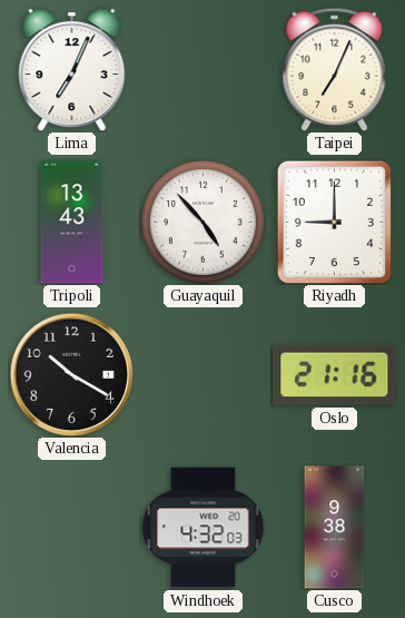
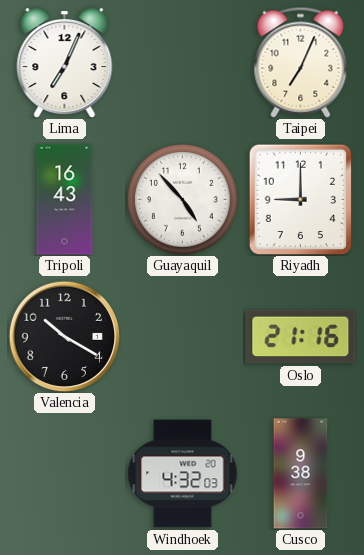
Tripoli: 13:43 -> 16:43
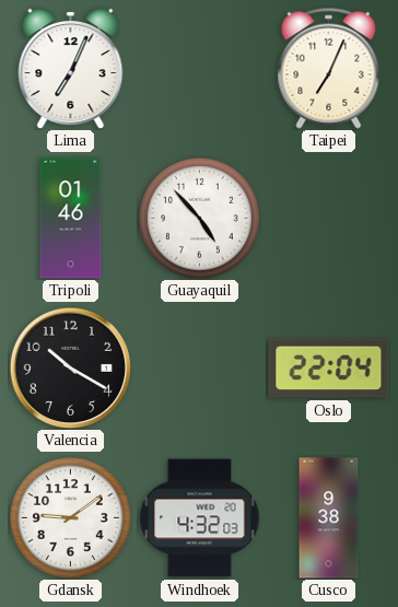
Tripoli: 16:43 -> 01:46
Riyadh: 9:00 -> none
Oslo: 21:16 -> 22:04
Gdansk: none -> 9:09
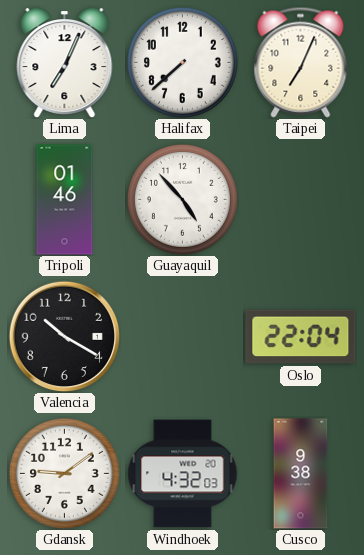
Halifax: none -> 7:38
